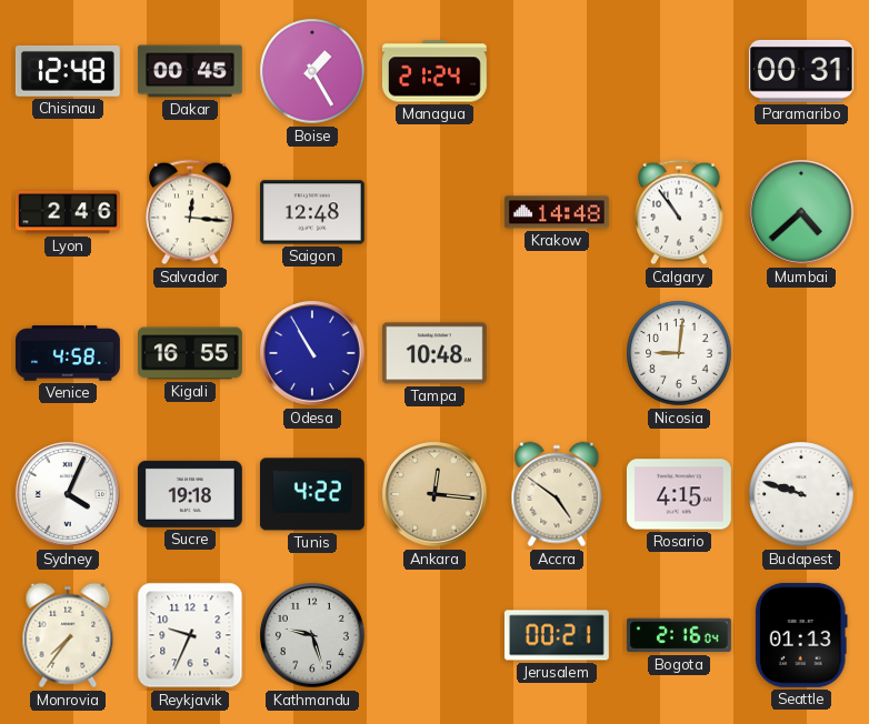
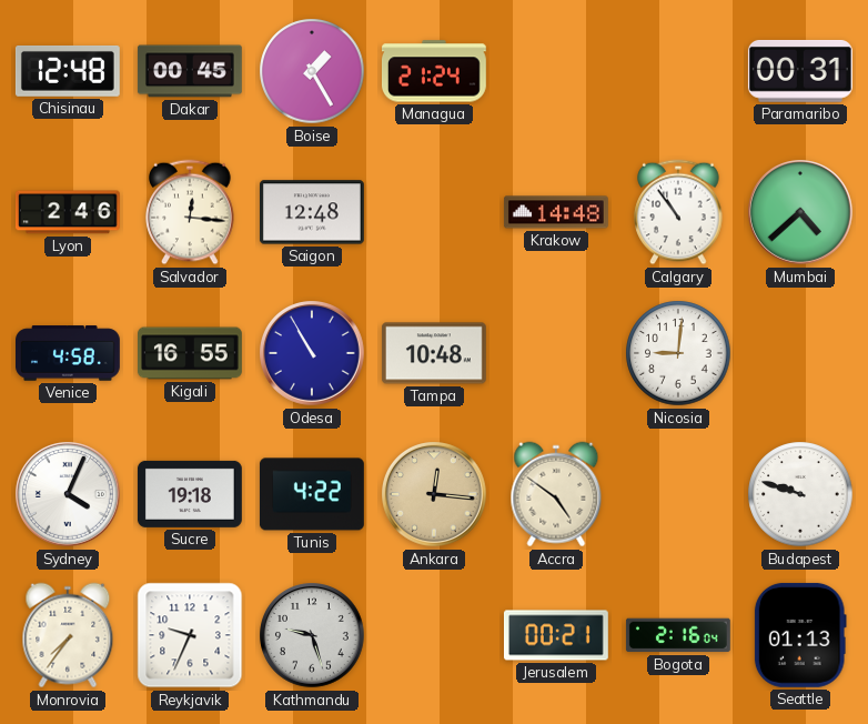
Rosario: 4:15 -> none
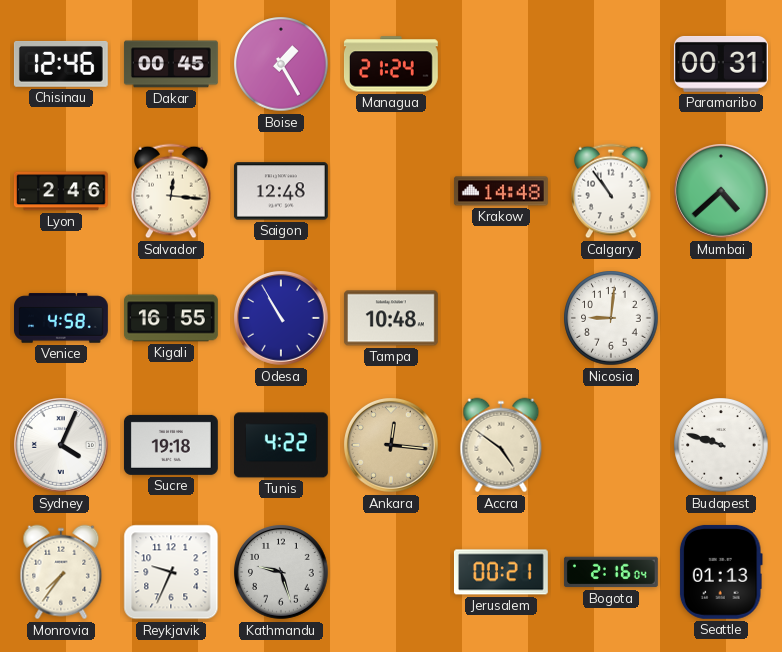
Chisinau: 12:48 -> 12:46
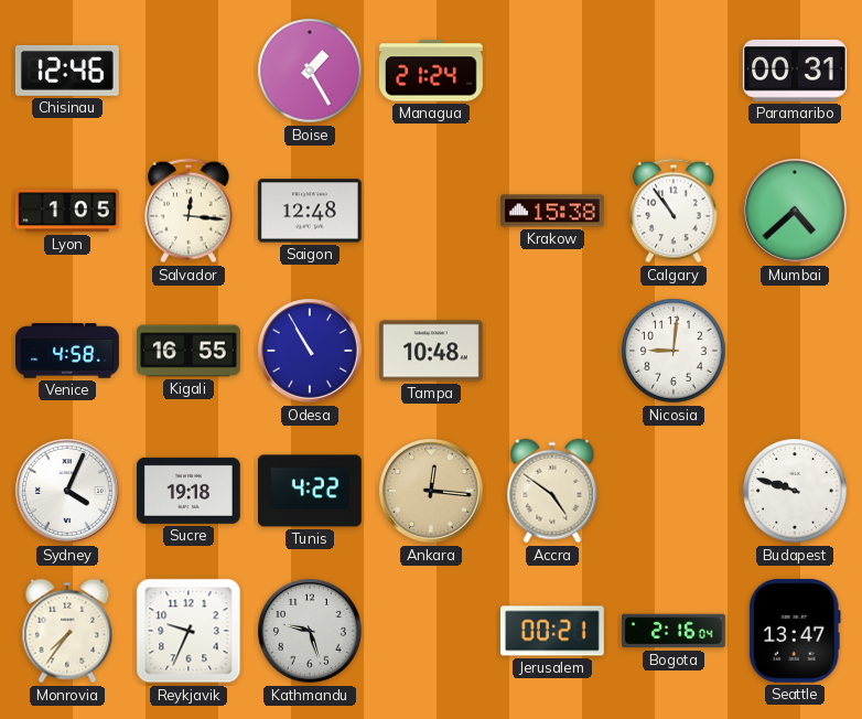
Dakar: 00:45 -> none
Lyon: 2:46 -> 1:05
Krakow: 14:48 -> 15:38
Seattle: 01:13 -> 13:47
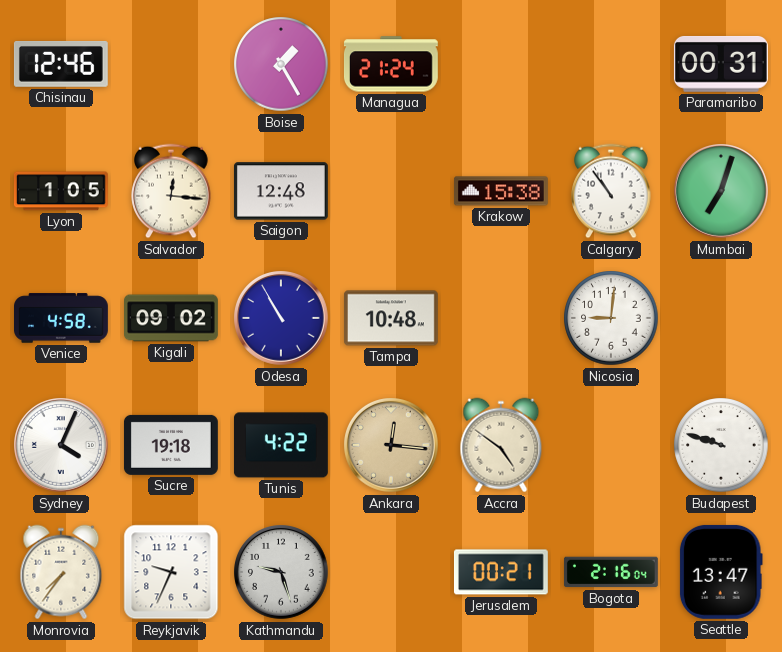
Mumbai: 4:38 -> 7:03
Kigali: 16:55 -> 09:02
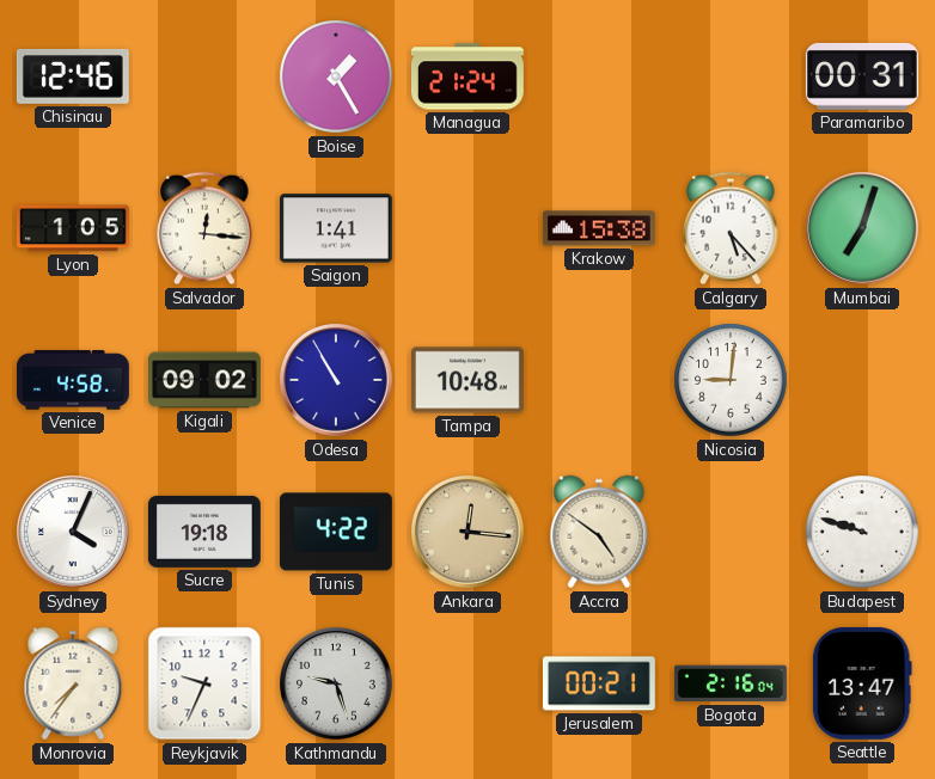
Saigon: 12:48 -> 1:41
Calgary: 10:54 -> 5:23
